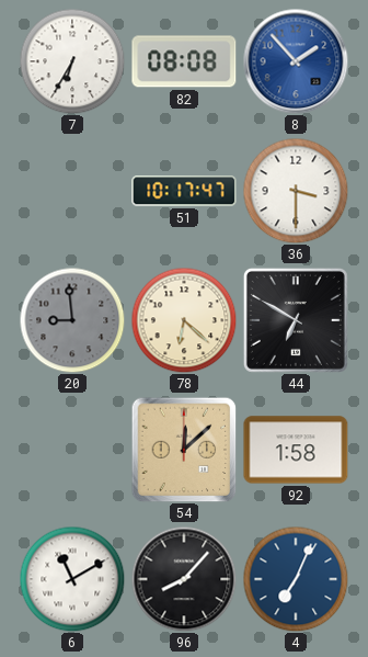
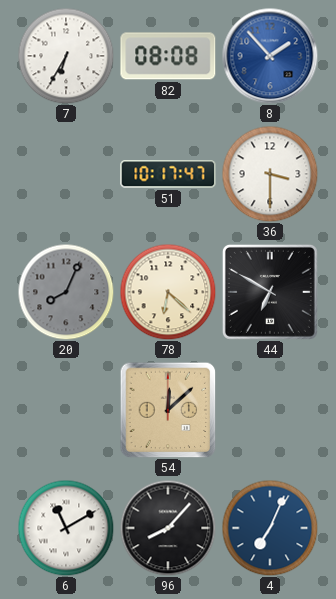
20: 8:59 -> 8:04
92: 1:58 -> none
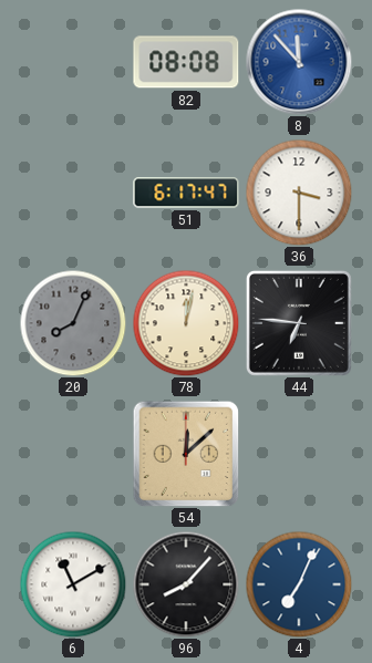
7: 6:35 -> none
8: 1:53 -> 11:53
51: 10:17 -> 6:17
78: 6:22 -> 12:02
44: 6:50 -> 6:46
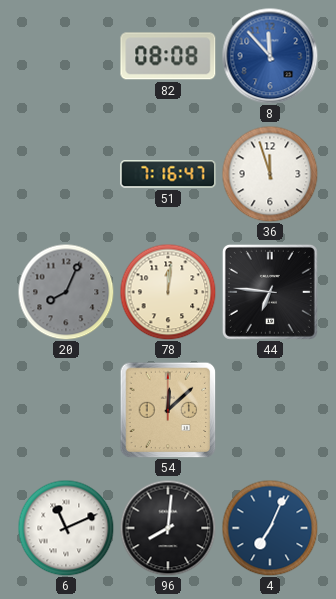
51: 6:17 -> 7:16
36: 3:30 -> 11:57
78: 12:02 -> 12:01
6: 11:10 -> 11:11
96: 8:07 -> 8:01
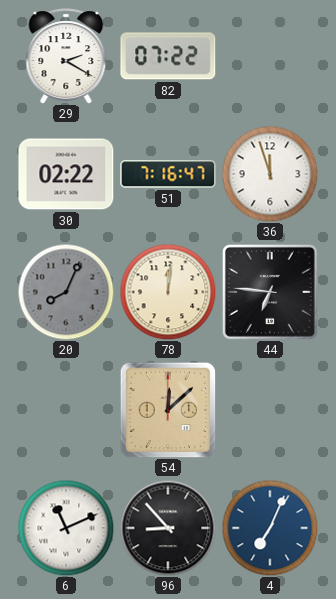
29: none -> 2:20
82: 08:08 -> 07:22
8: 11:53 -> none
30: none -> 02:22
96: 8:01 -> 8:53
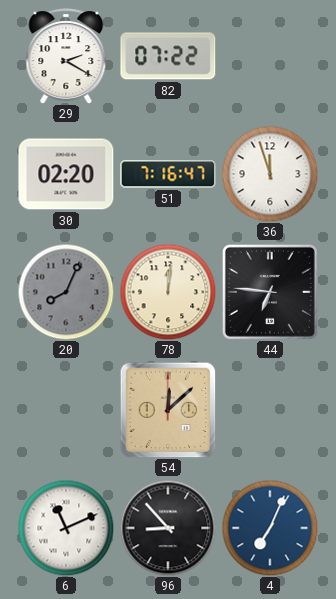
30: 02:22 -> 02:20
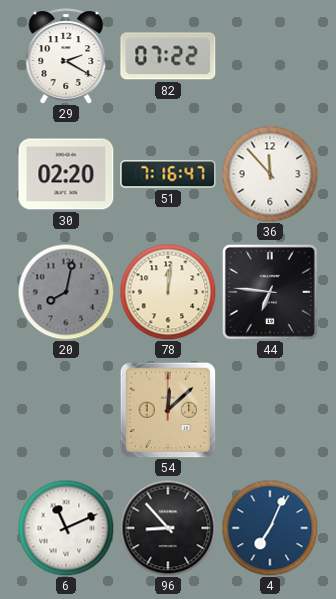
36: 11:57 -> 11:53
20: 8:04 -> 8:02
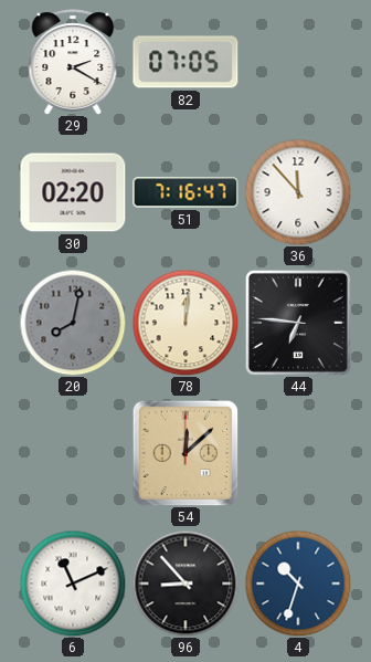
82: 07:22 -> 07:05
4: 7:04 -> 10:33
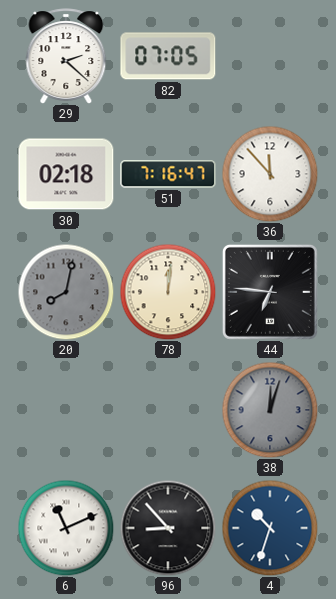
29: 2:20 -> 2:22
30: 02:20 -> 02:18
54: 12:08 -> none
38: none -> 12:03
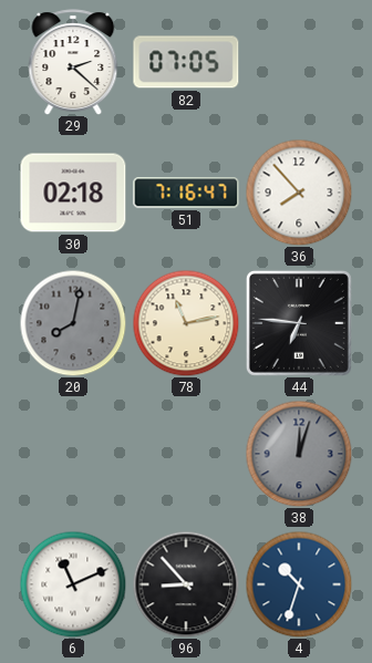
36: 11:53 -> 7:53
78: 12:01 -> 11:13
